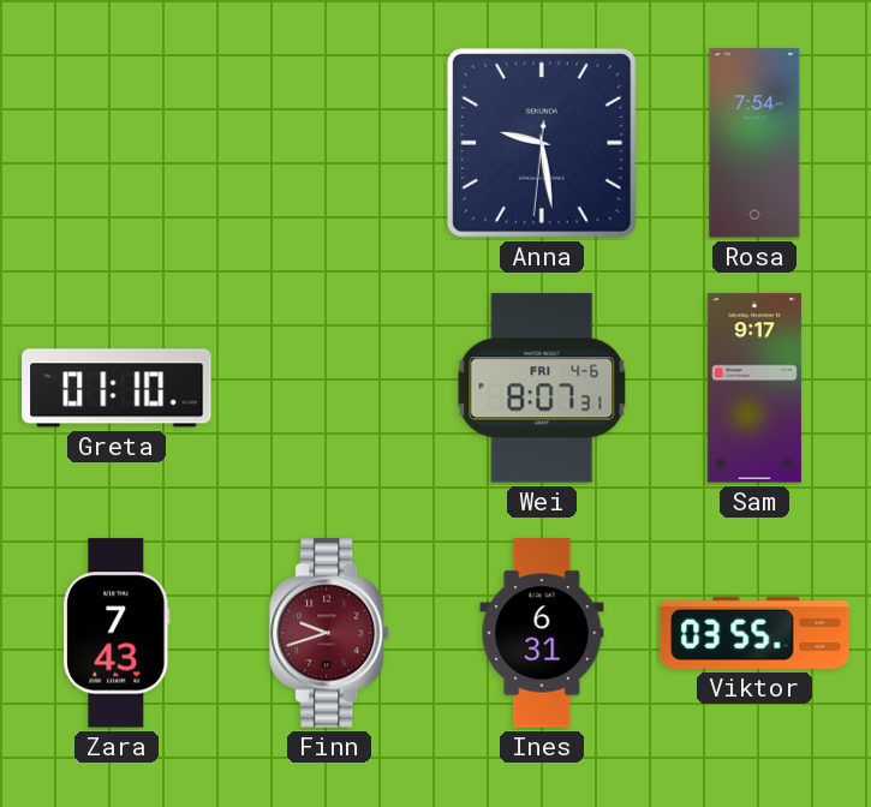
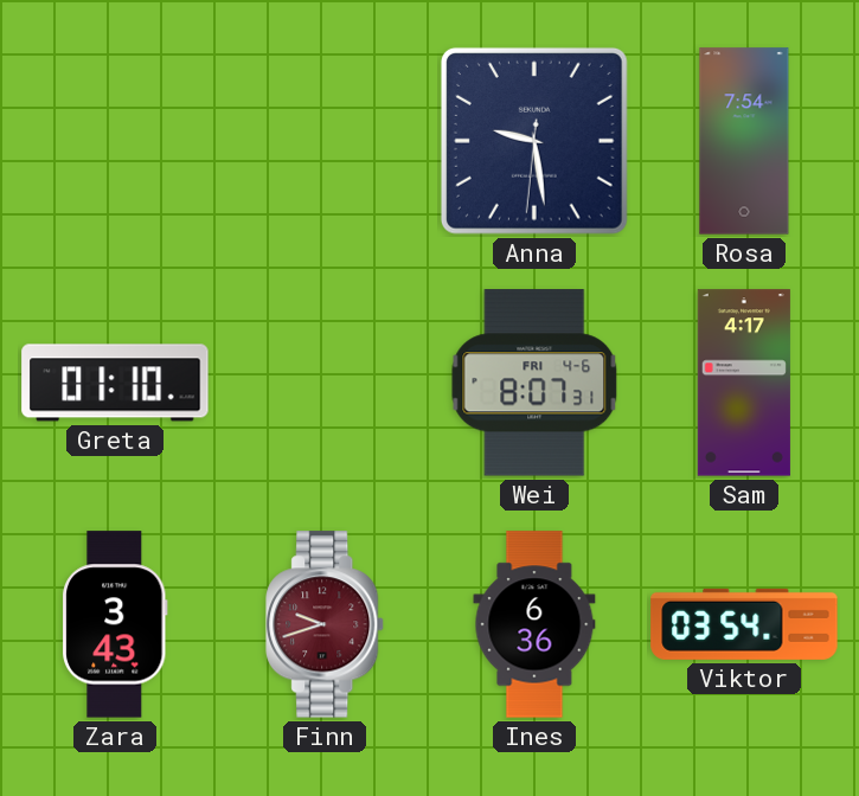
Sam: 9:17 -> 4:17
Zara: 7:43 -> 3:43
Ines: 6:31 -> 6:36
Viktor: 03:55 -> 03:54
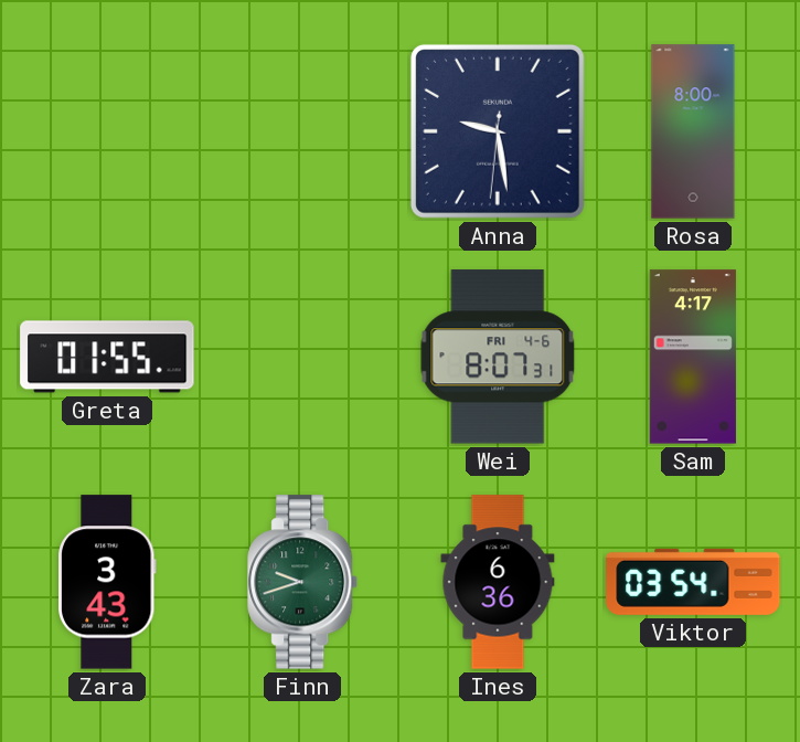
Rosa: 7:54 -> 8:00
Greta: 01:10 -> 01:55
Finn dial: burgundy -> green
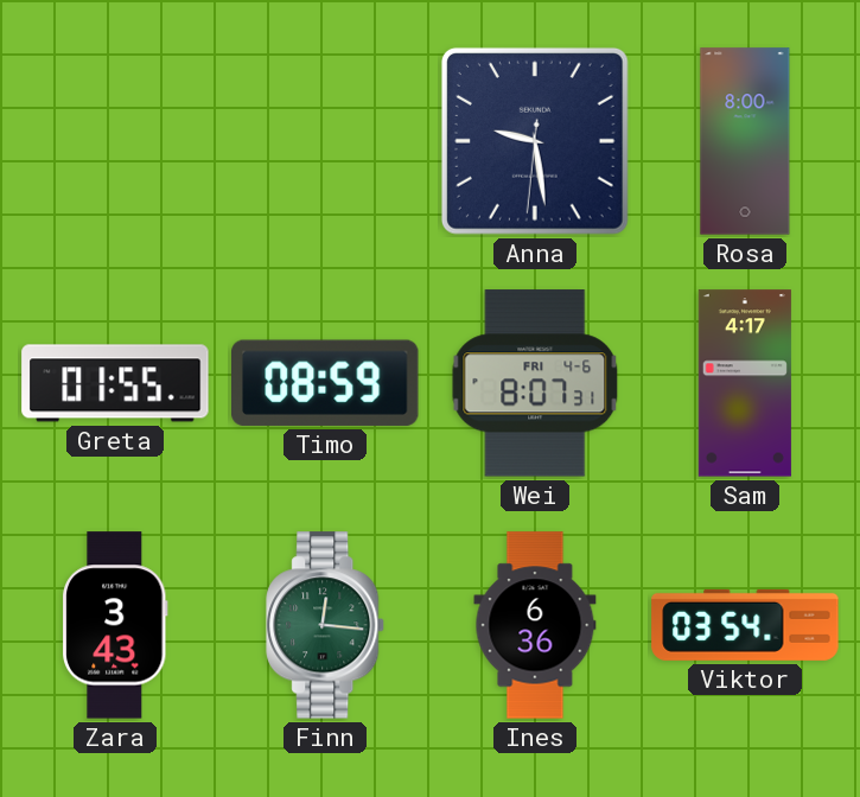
Timo: none -> 08:59
Finn: 9:42 -> 12:16
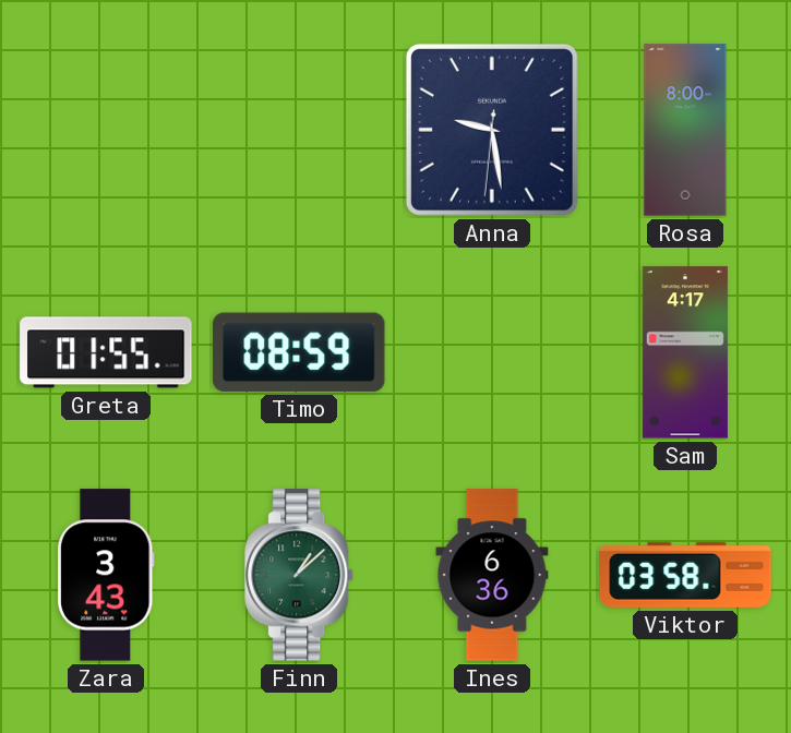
Wei: 8:07 -> none
Finn: 12:16 -> 1:08
Viktor: 03:54 -> 03:58
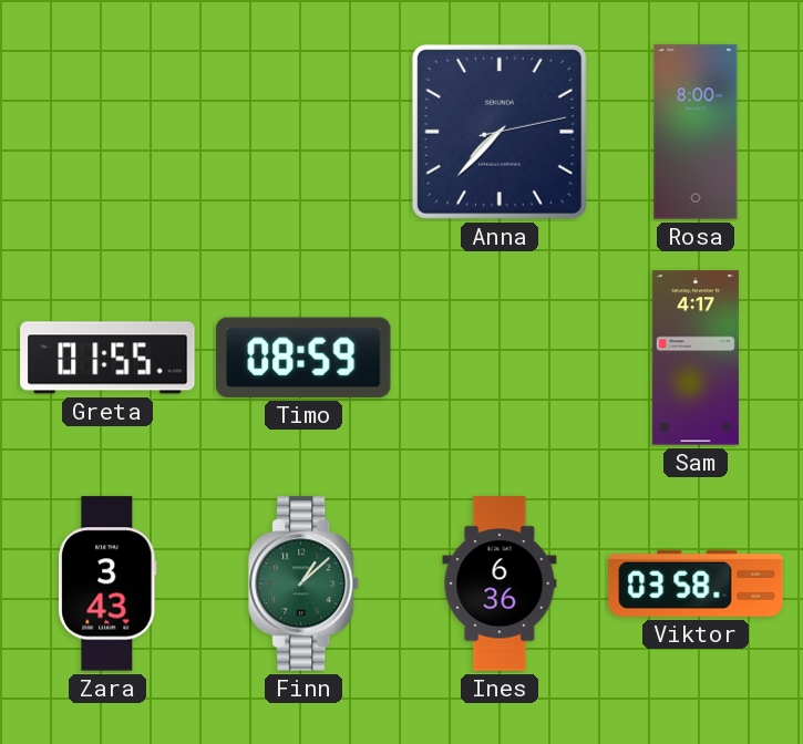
Anna: 9:28 -> 7:37
